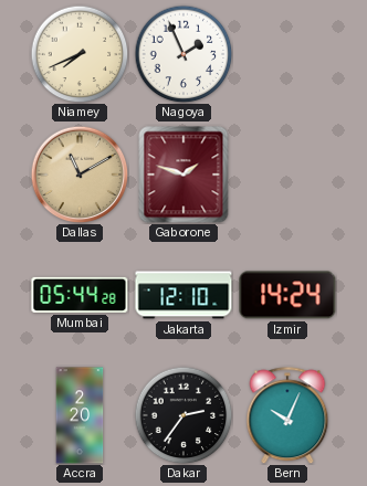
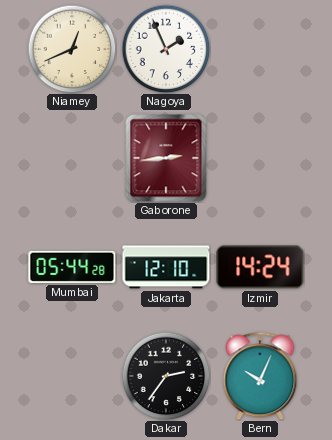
Niamey: 7:41 -> 12:41
Dallas: 11:10 -> none
Gaborone: 1:48 -> 2:44
Accra: 2:20 -> none
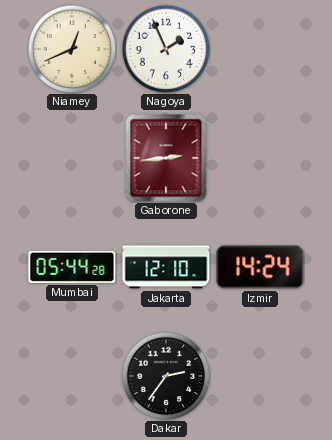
Bern: 10:04 -> none
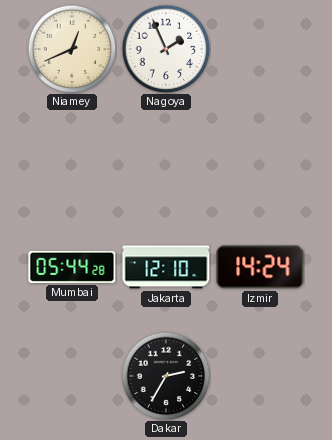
Gaborone: 2:44 -> none
Dakar: 2:36 -> 2:35
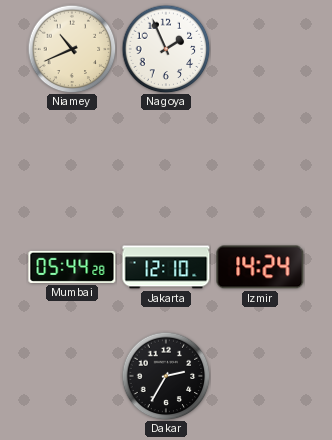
Niamey: 12:41 -> 10:41
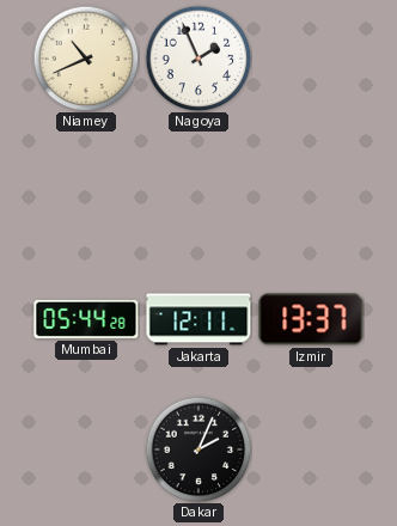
Jakarta: 12:10 -> 12:11
Izmir: 14:24 -> 13:37
Dakar: 2:35 -> 2:04
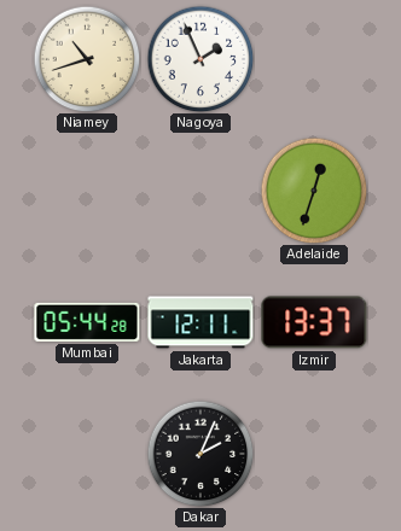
Niamey: 10:41 -> 10:42
Adelaide: none -> 12:33
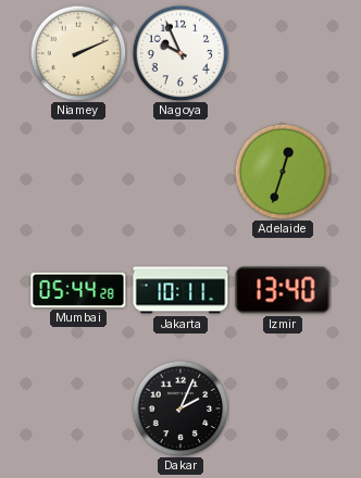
Niamey: 10:42 -> 2:11
Nagoya: 1:56 -> 9:56
Jakarta: 12:11 -> 10:11
Izmir: 13:37 -> 13:40
